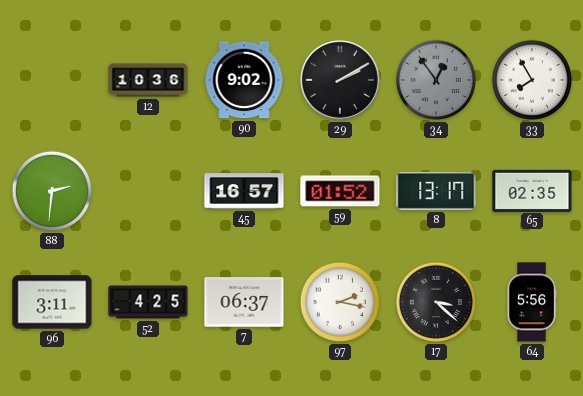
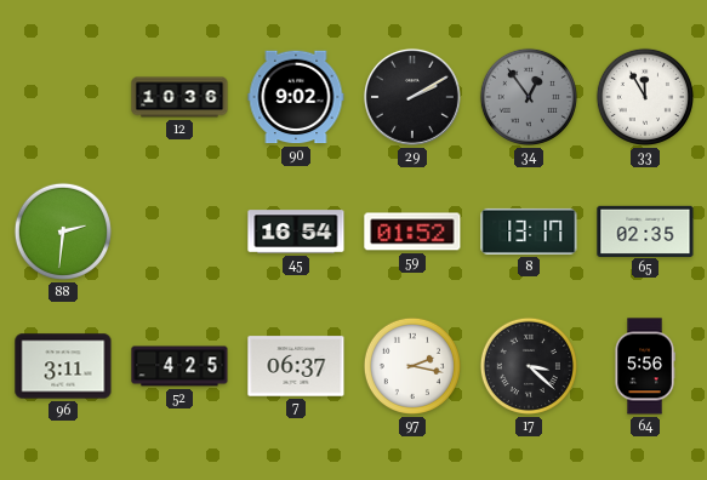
33: 7:55 -> 11:55
45: 16:57 -> 16:54
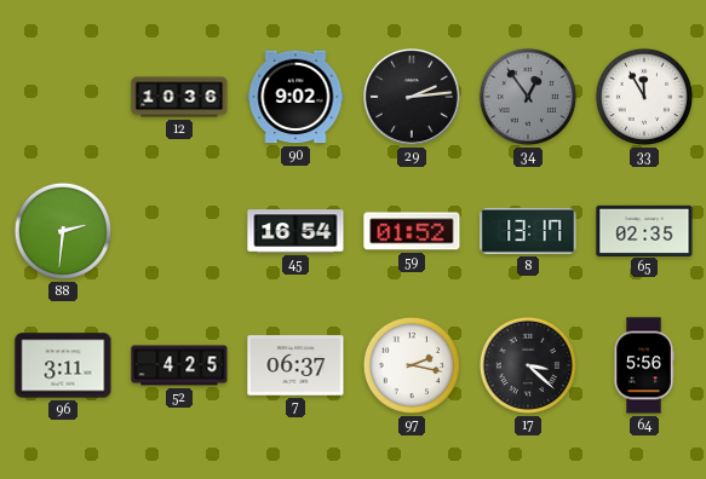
29: 2:10 -> 2:14
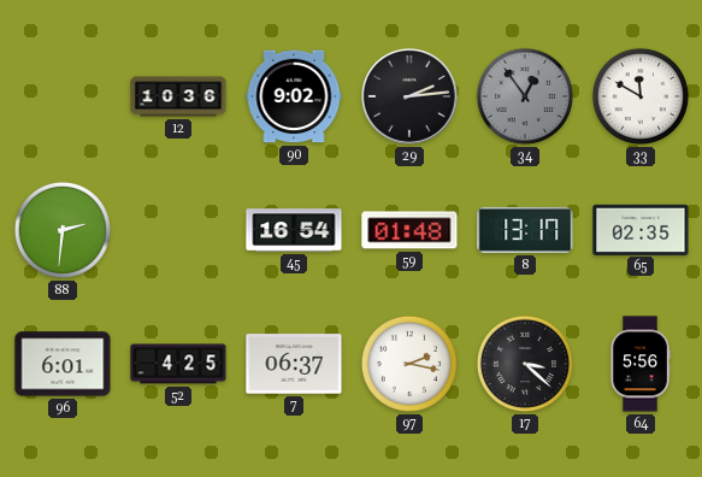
33: 11:55 -> 11:50
59: 01:52 -> 01:48
96: 3:11 -> 6:01
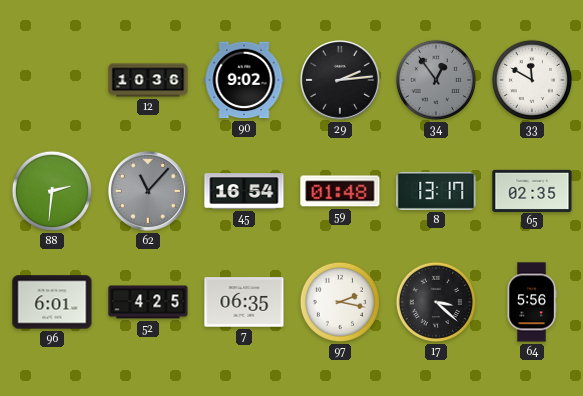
62: none -> 11:07
7: 06:37 -> 06:35
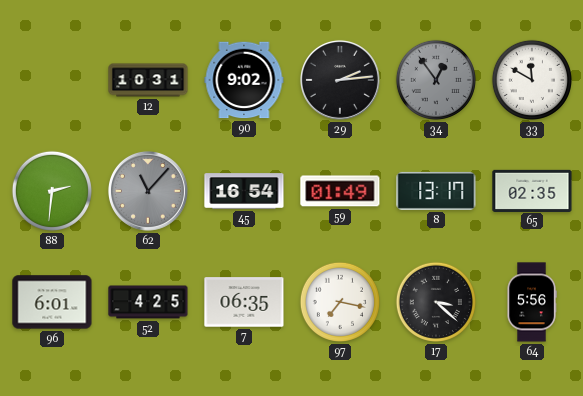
12: 10:36 -> 10:31
59: 01:48 -> 01:49
97: 2:17 -> 7:17
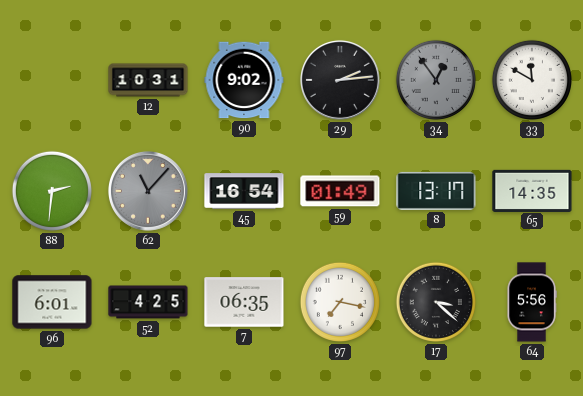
65: 02:35 -> 14:35
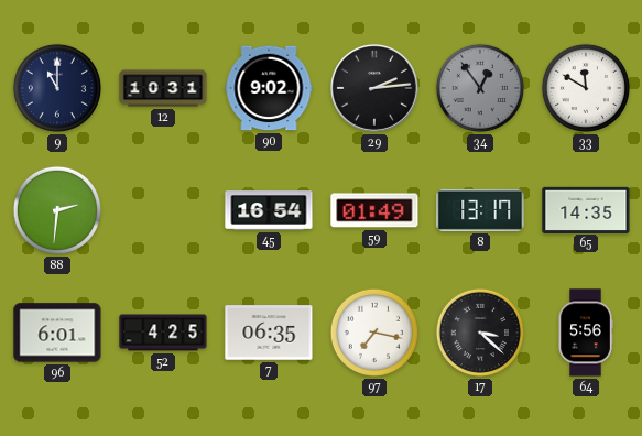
9: none -> 11:00
62: 11:07 -> none
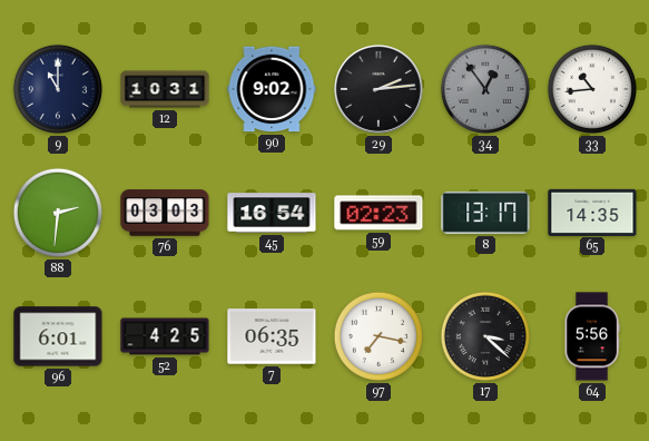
33: 11:50 -> 10:44
76: none -> 03:03
59: 01:49 -> 02:23
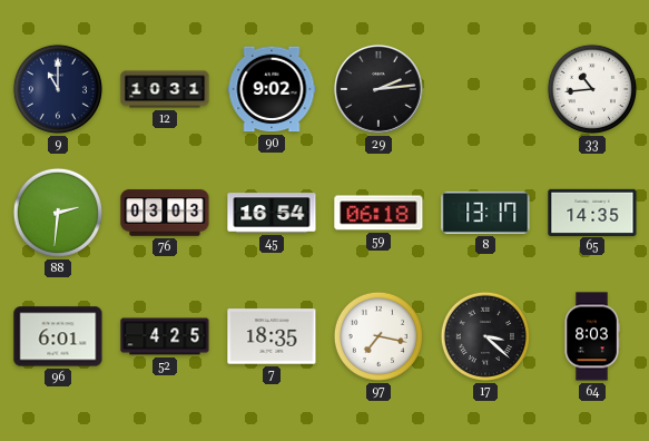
34: 12:54 -> none
59: 02:23 -> 06:18
7: 06:35 -> 18:35
64: 5:56 -> 8:03
